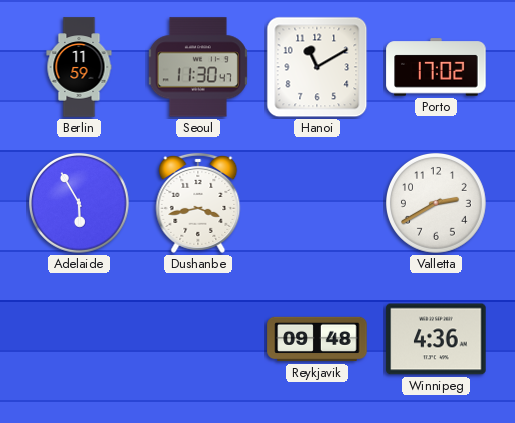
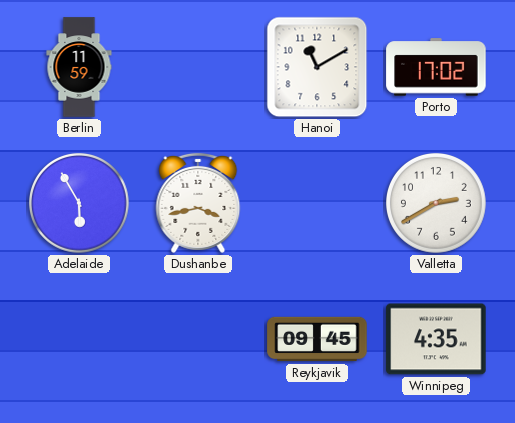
Seoul: 11:30 -> none
Reykjavik: 09:48 -> 09:45
Winnipeg: 4:36 -> 4:35
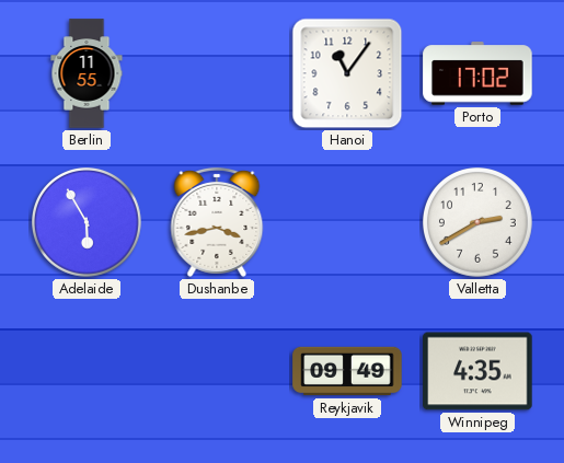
Berlin: 11:59 -> 11:55
Hanoi: 11:10 -> 11:06
Reykjavik: 09:45 -> 09:49
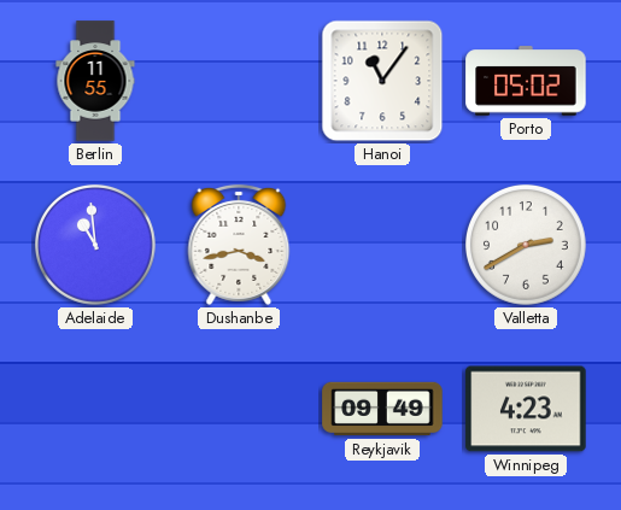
Porto: 17:02 -> 05:02
Adelaide: 5:55 -> 10:59
Winnipeg: 4:35 -> 4:23
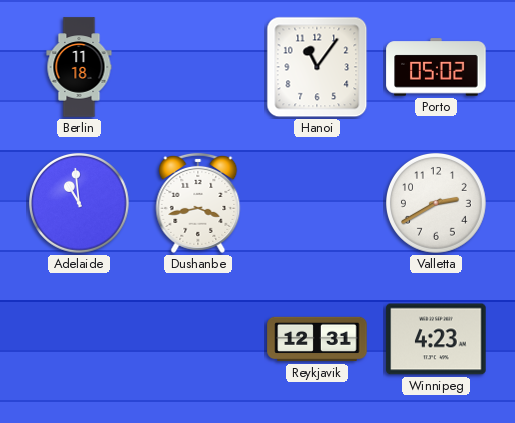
Berlin: 11:55 -> 11:18
Reykjavik: 09:49 -> 12:31
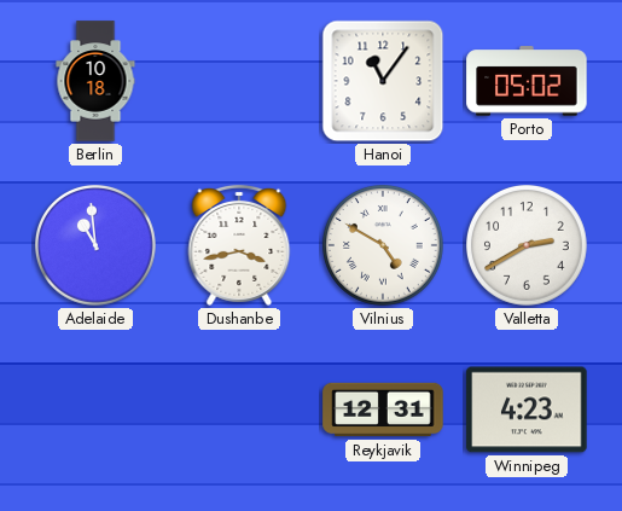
Berlin: 11:18 -> 10:18
Vilnius: none -> 4:50
